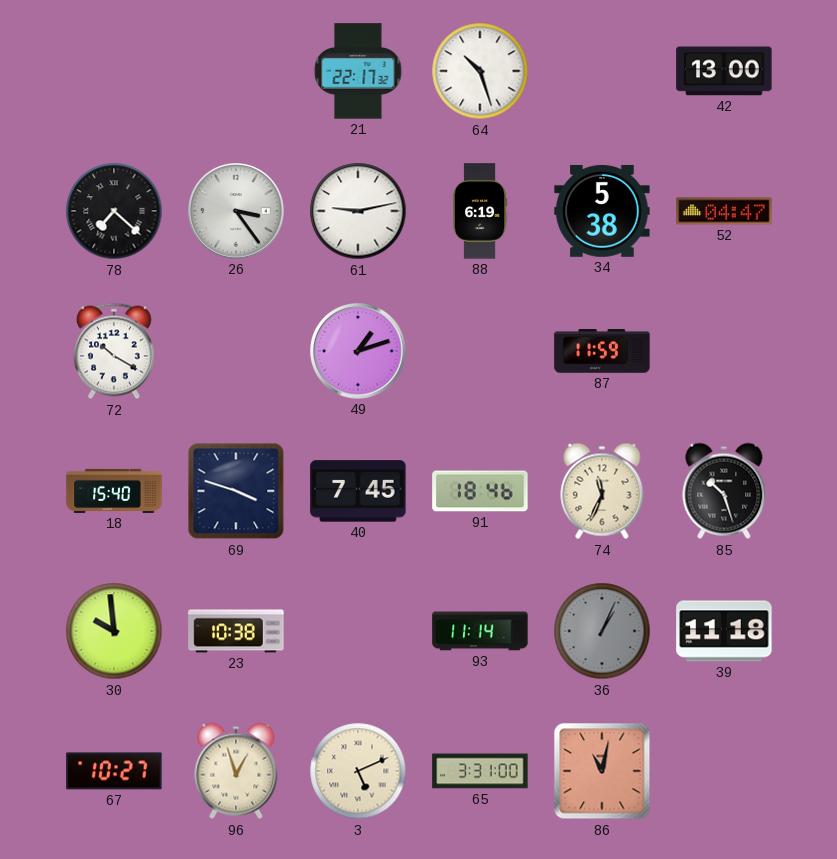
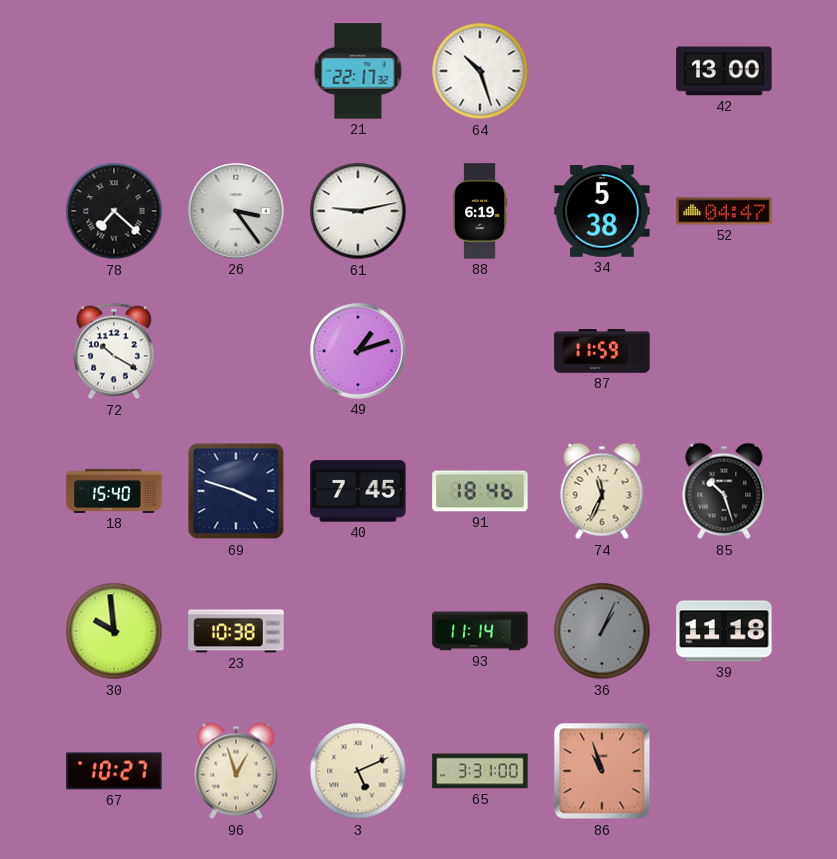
86: 11:02 -> 10:57
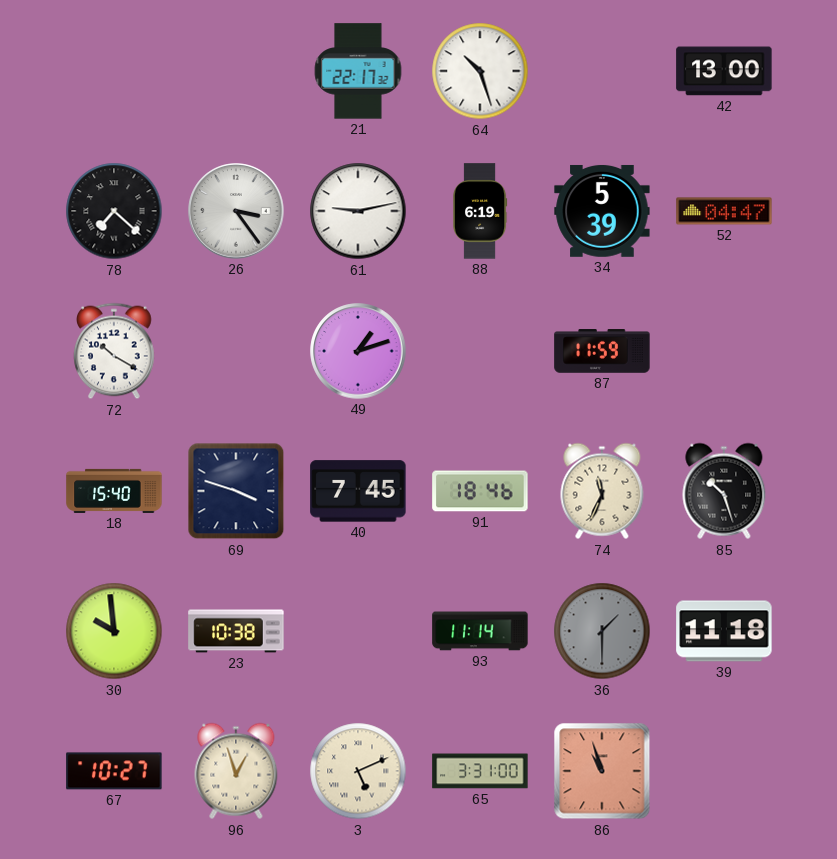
34: 5:38 -> 5:39
36: 1:04 -> 1:30
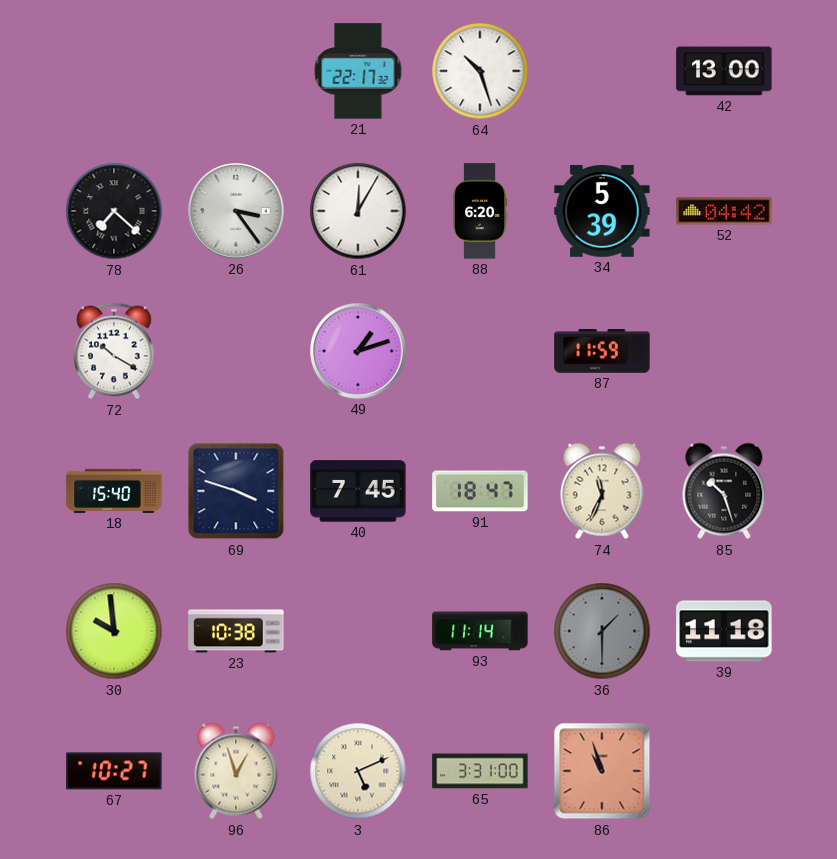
61: 9:13 -> 12:05
88: 6:19 -> 6:20
52: 04:47 -> 04:42
91: 18:46 -> 18:47
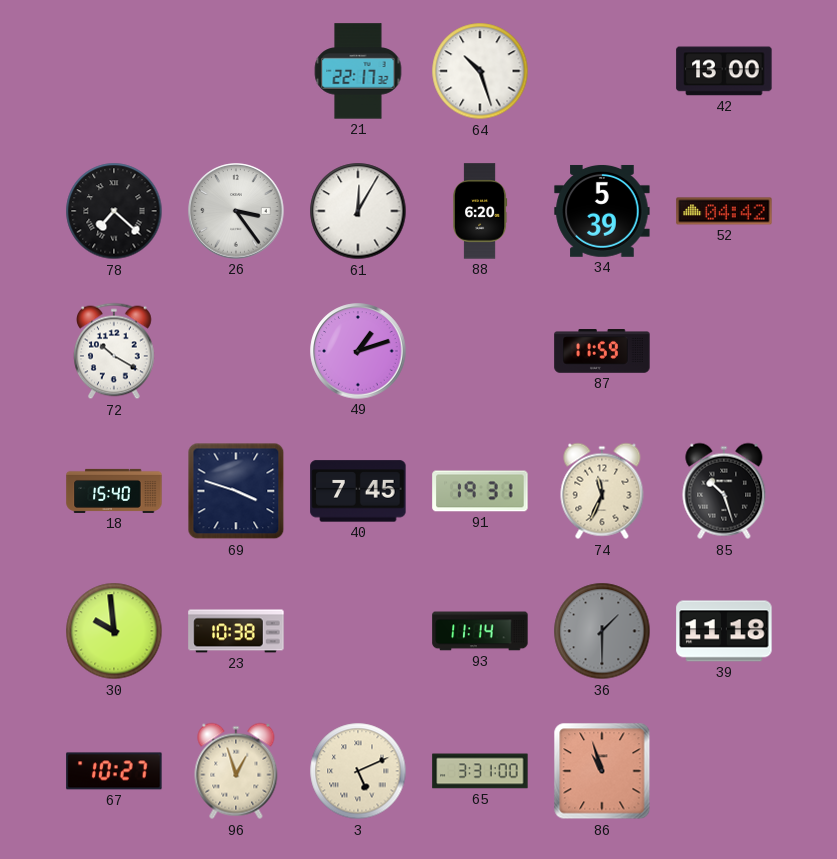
91: 18:47 -> 19:31
